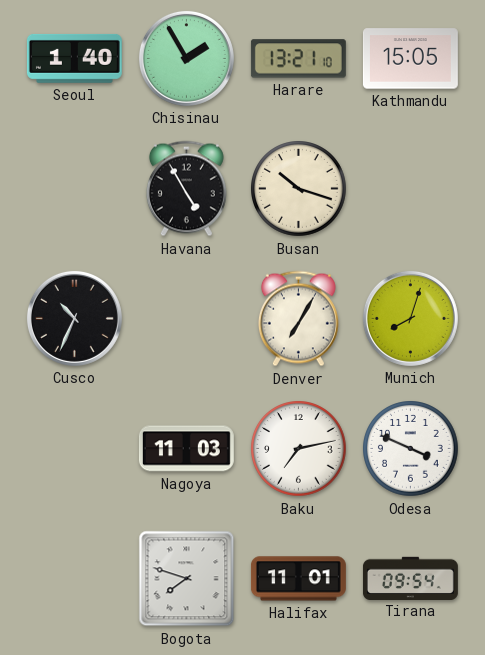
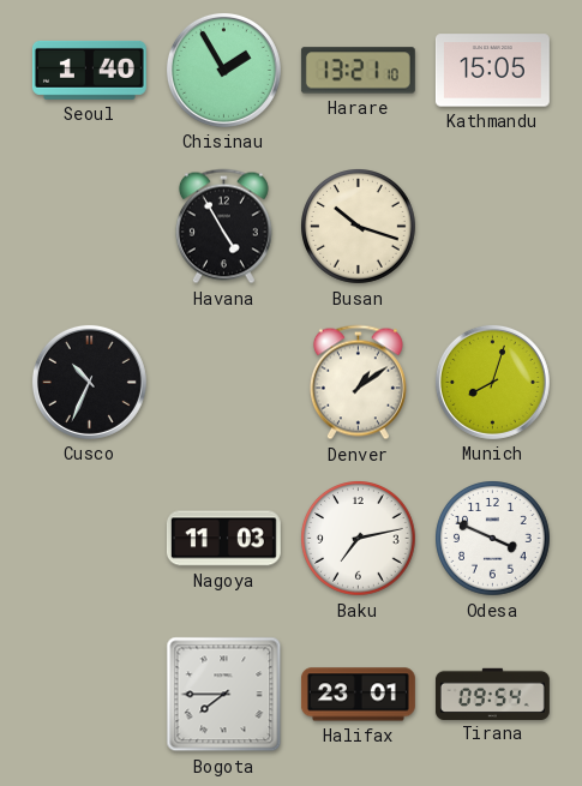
Denver: 7:05 -> 1:09
Bogota: 7:48 -> 7:45
Halifax: 11:01 -> 23:01
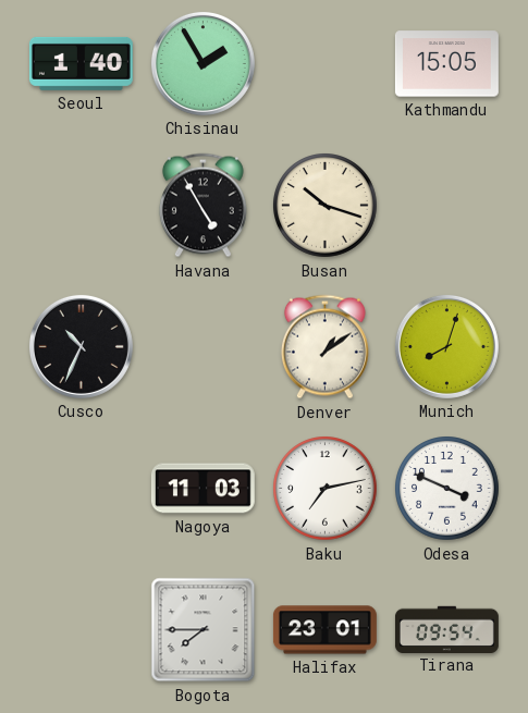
Harare: 13:21 -> none
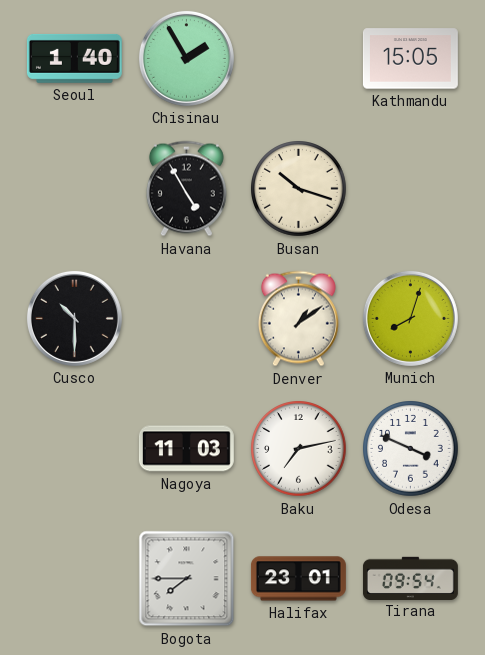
Cusco: 10:34 -> 10:30
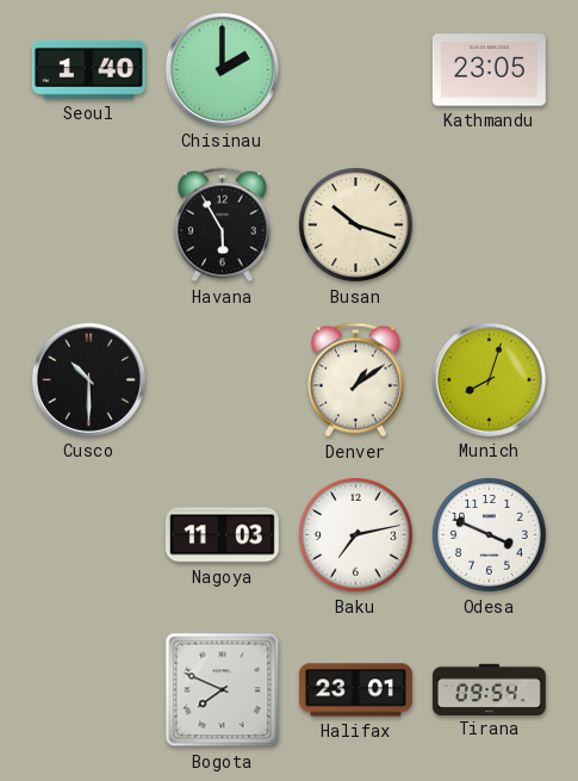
Chisinau: 1:55 -> 2:00
Kathmandu: 15:05 -> 23:05
Havana: 4:55 -> 5:55
Bogota: 7:45 -> 7:49
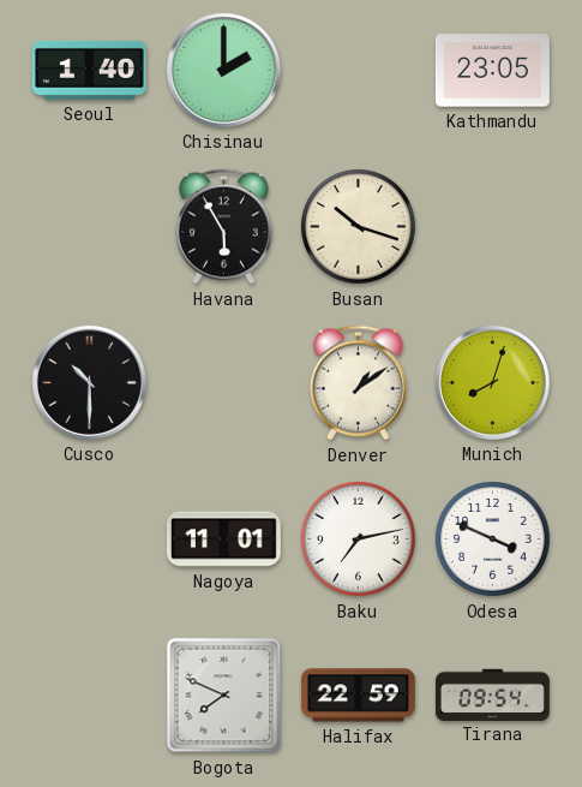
Nagoya: 11:03 -> 11:01
Halifax: 23:01 -> 22:59
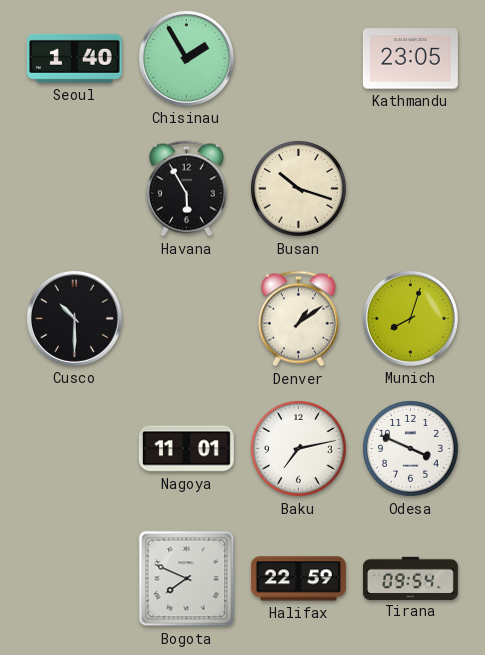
Chisinau: 2:00 -> 1:55
